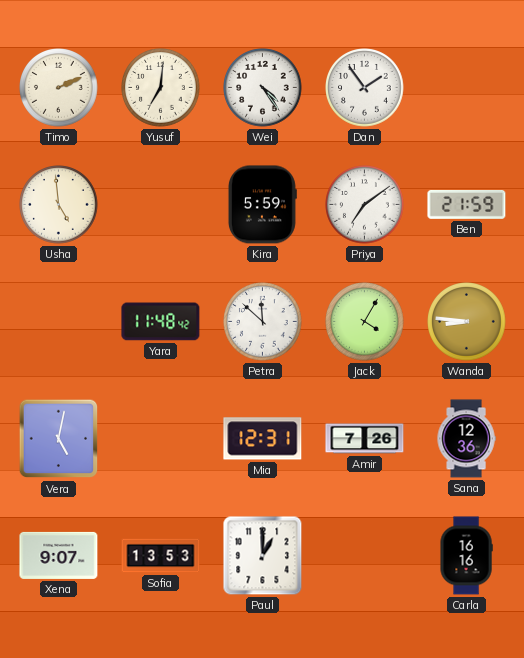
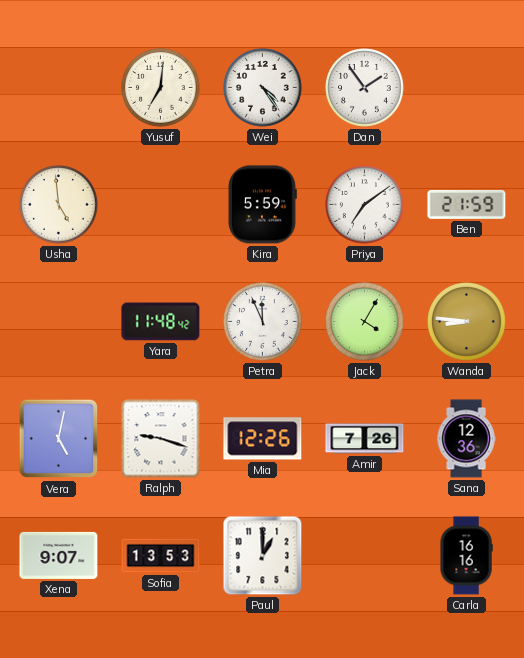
Timo: 2:11 -> none
Petra: 11:52 -> 11:56
Ralph: none -> 9:18
Mia: 12:31 -> 12:26
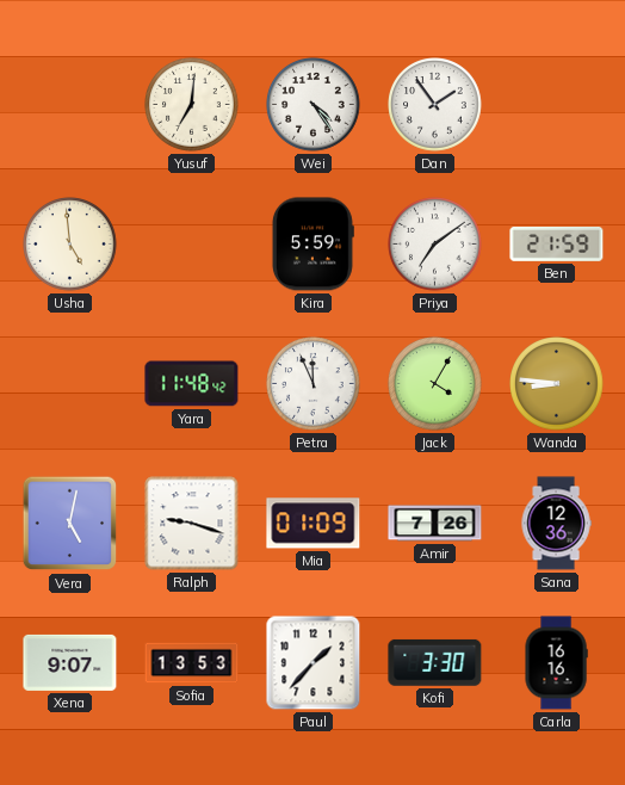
Mia: 12:26 -> 01:09
Paul: 1:00 -> 1:37
Kofi: none -> 3:30
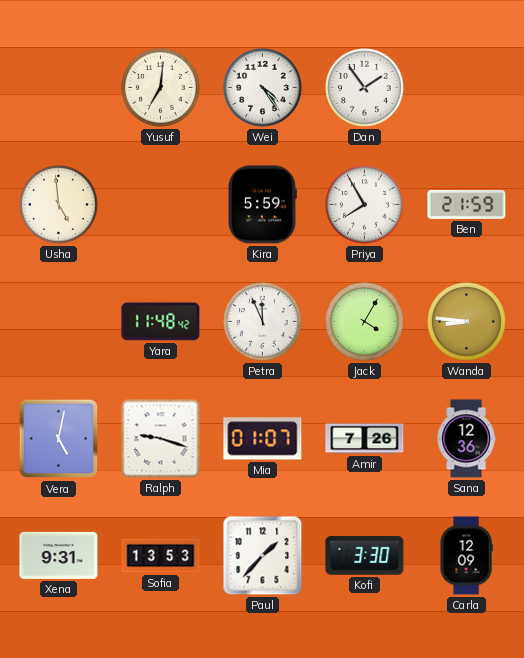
Priya: 7:09 -> 7:55
Mia: 01:09 -> 01:07
Xena: 9:07 -> 9:31
Carla: 16:16 -> 12:09
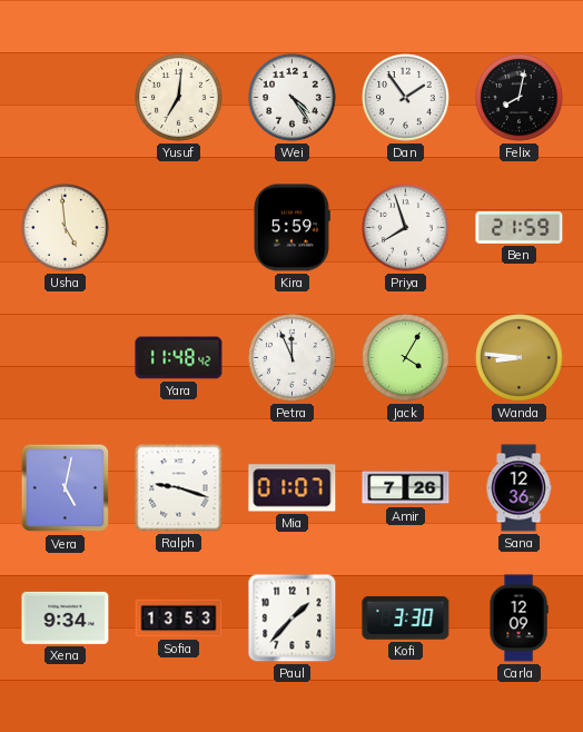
Felix: none -> 8:02
Priya: 7:55 -> 7:57
Xena: 9:31 -> 9:34
